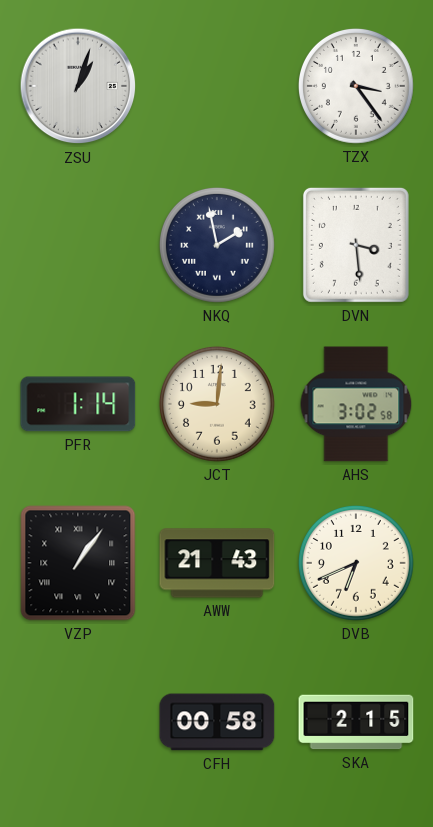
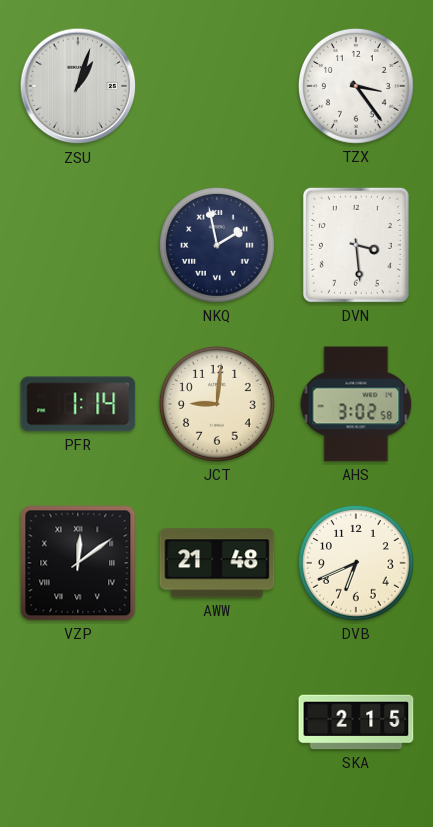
VZP: 1:06 -> 12:09
AWW: 21:43 -> 21:48
CFH: 00:58 -> none
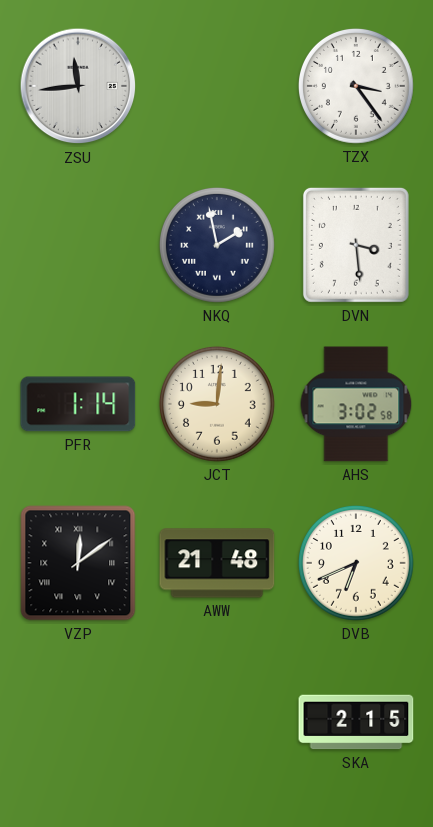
ZSU: 1:03 -> 11:44
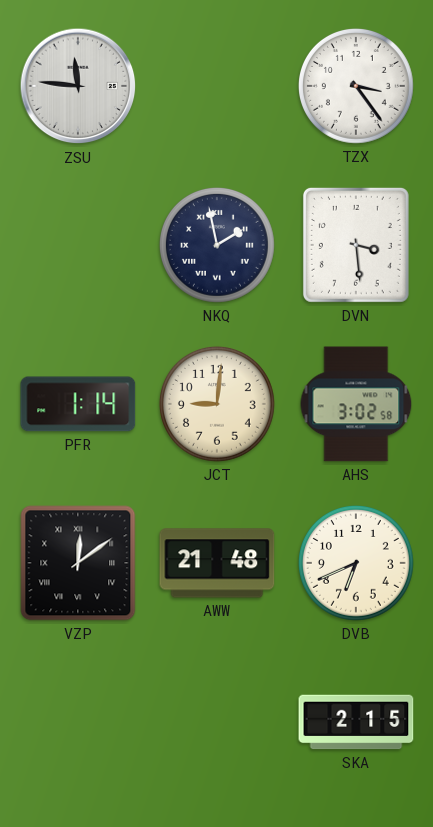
ZSU: 11:44 -> 11:46
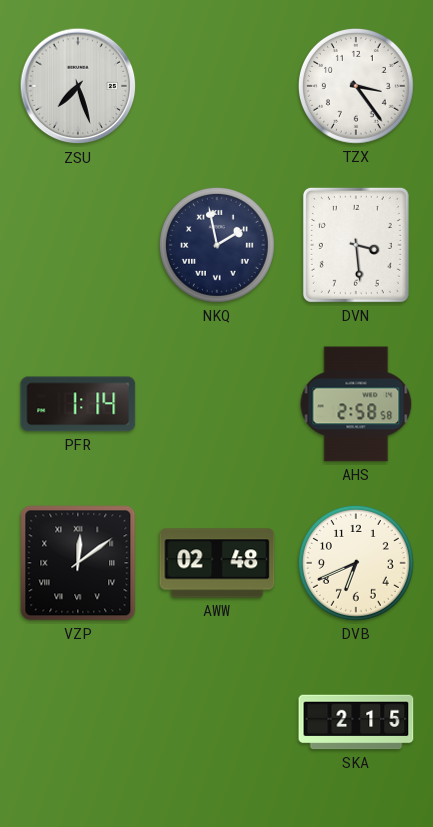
ZSU: 11:46 -> 7:27
JCT: 9:01 -> none
AHS: 3:02 -> 2:58
AWW: 21:48 -> 02:48
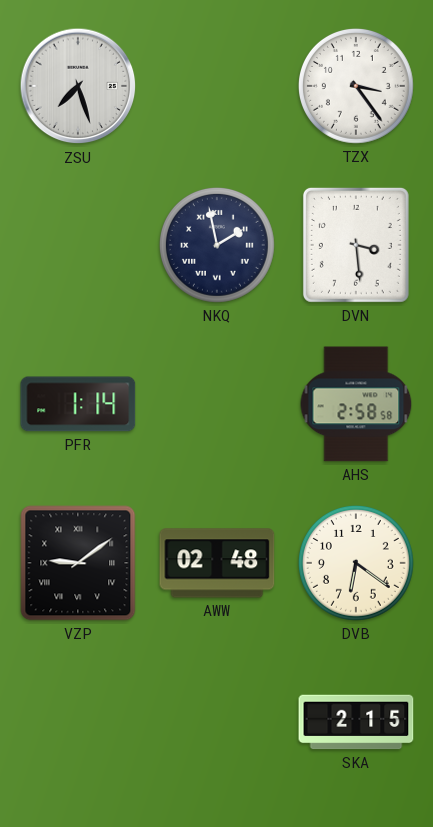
VZP: 12:09 -> 9:09
DVB: 6:41 -> 6:21
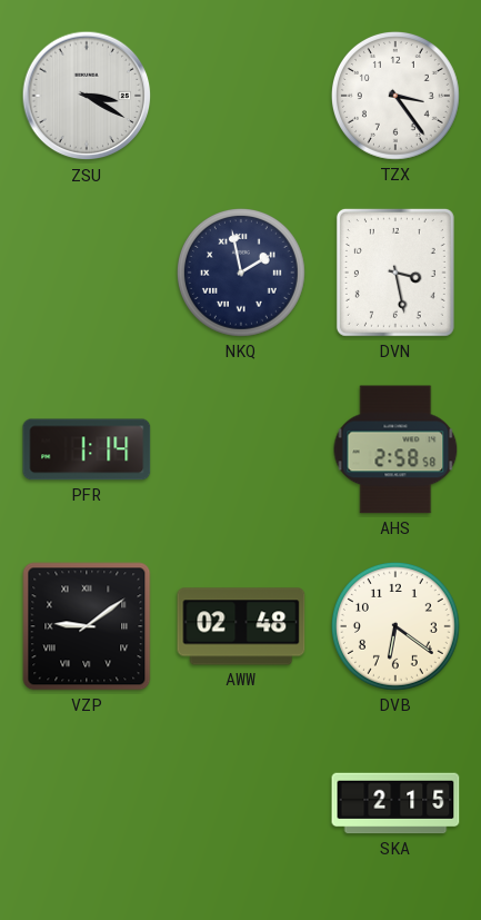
ZSU: 7:27 -> 3:20
DVN: 3:29 -> 3:28
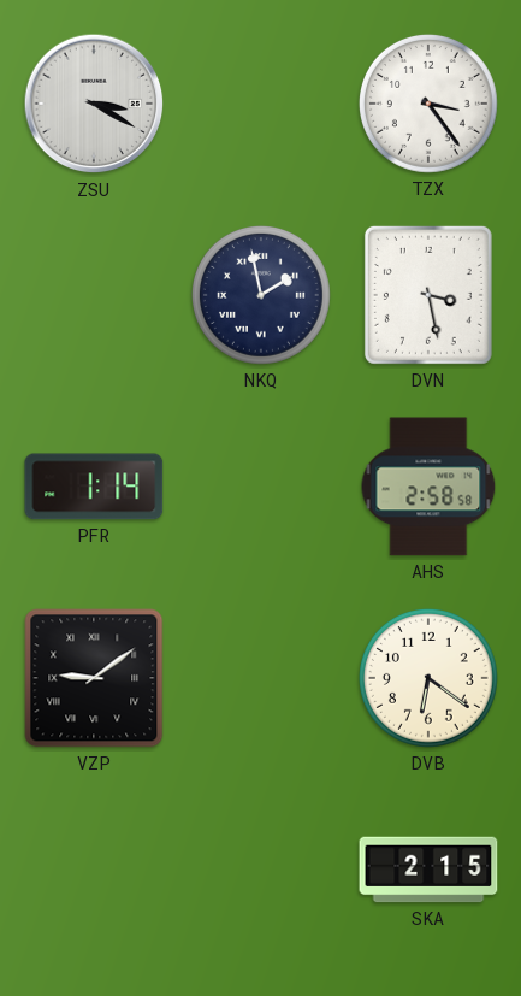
AWW: 02:48 -> none
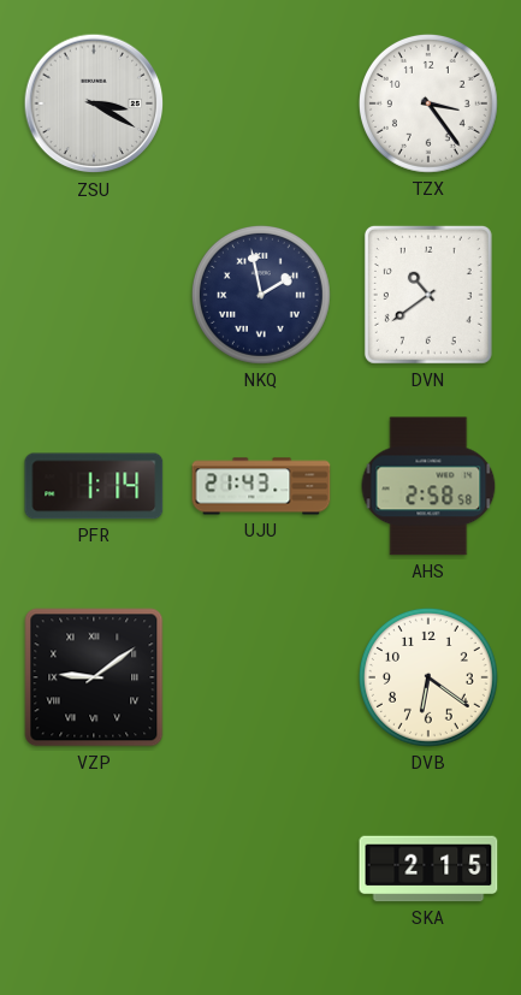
DVN: 3:28 -> 10:39
UJU: none -> 21:43
